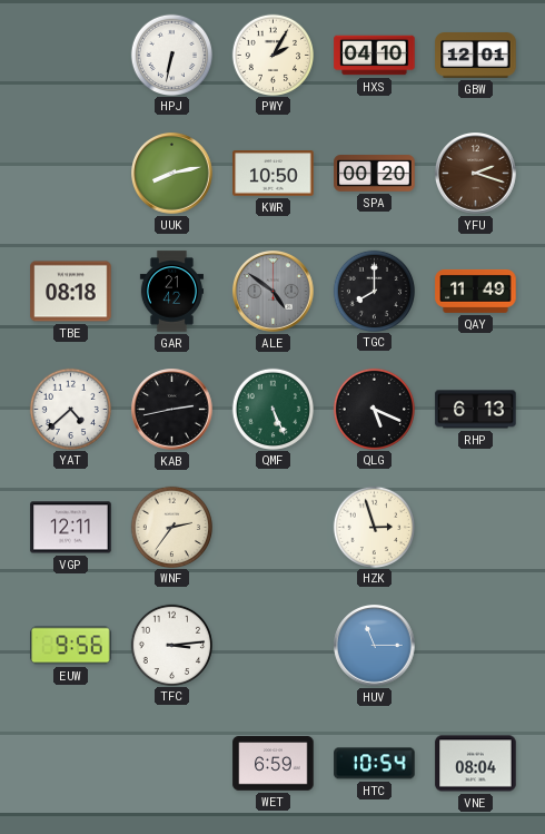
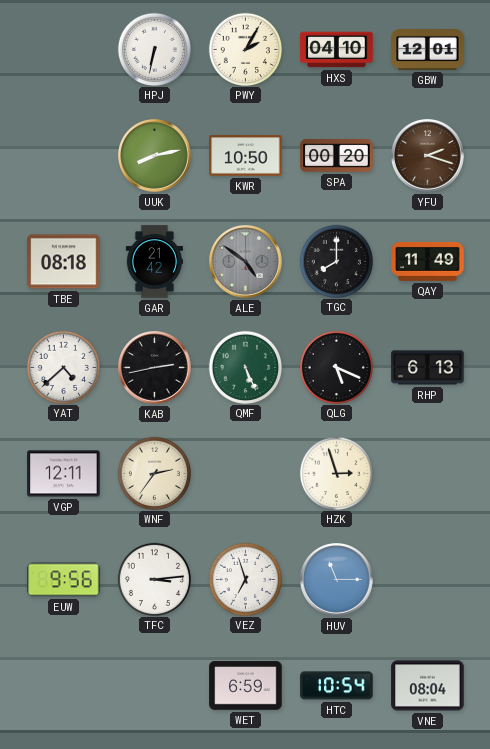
VEZ: none -> 6:57
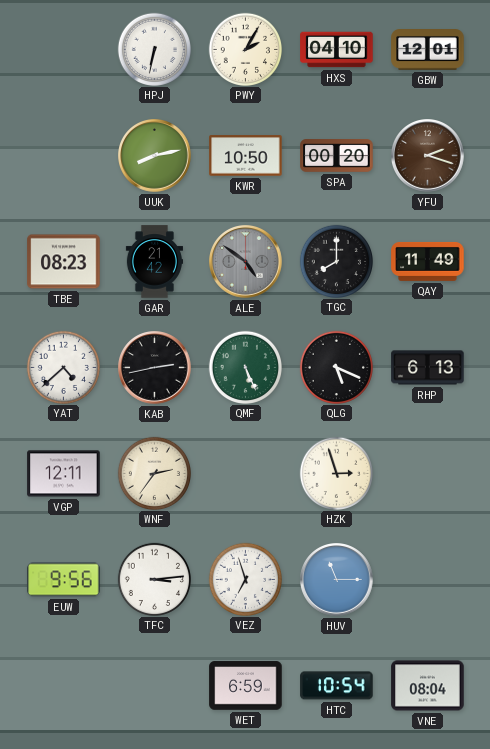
TBE: 08:18 -> 08:23
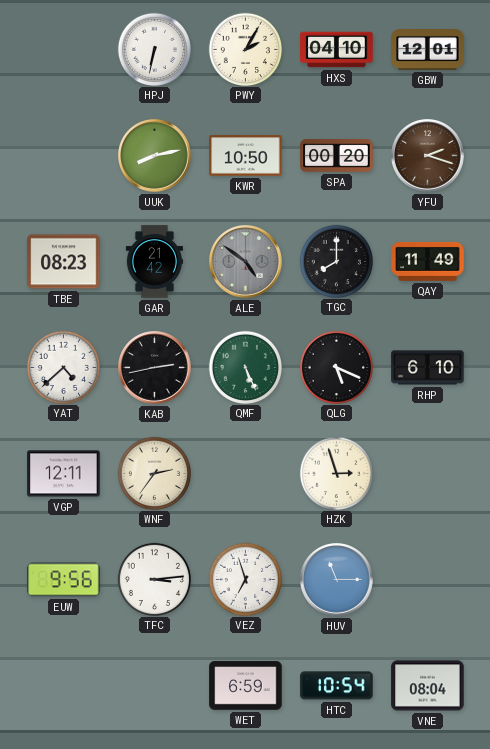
RHP: 6:13 -> 6:10
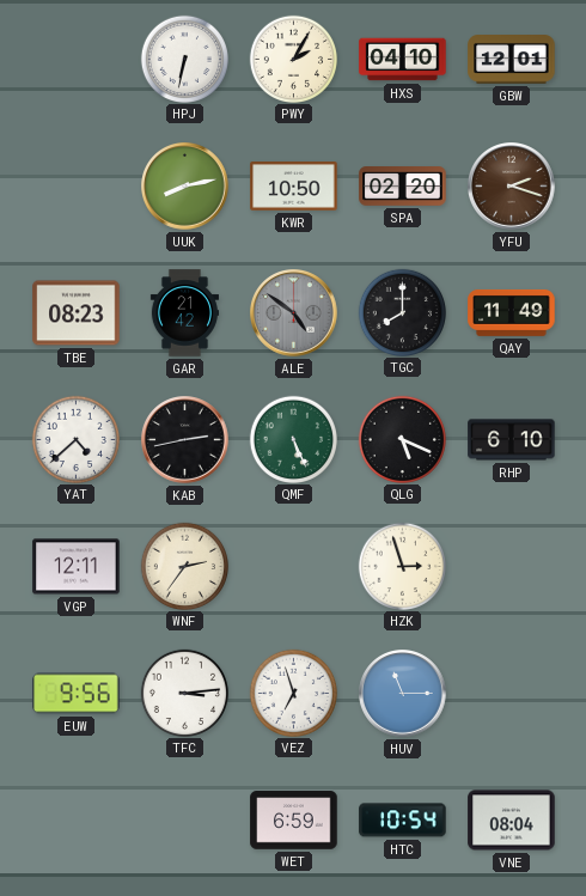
SPA: 00:20 -> 02:20
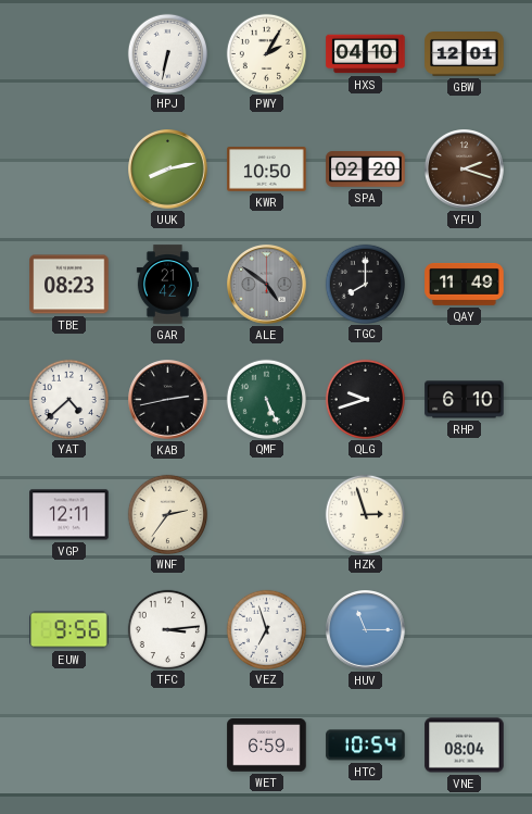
QLG: 5:19 -> 9:42
